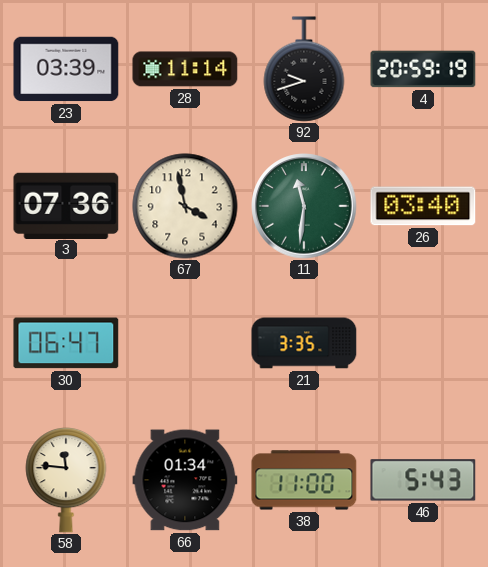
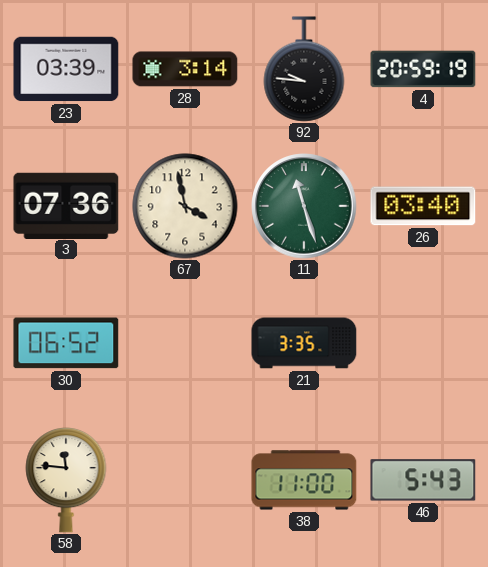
28: 11:14 -> 3:14
92: 9:42 -> 9:46
11: 11:31 -> 11:27
30: 06:47 -> 06:52
66: 01:34 -> none
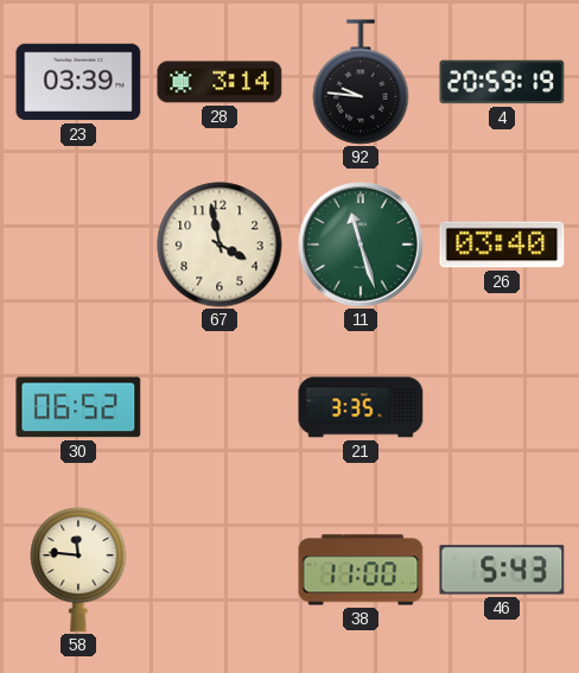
3: 07:36 -> none
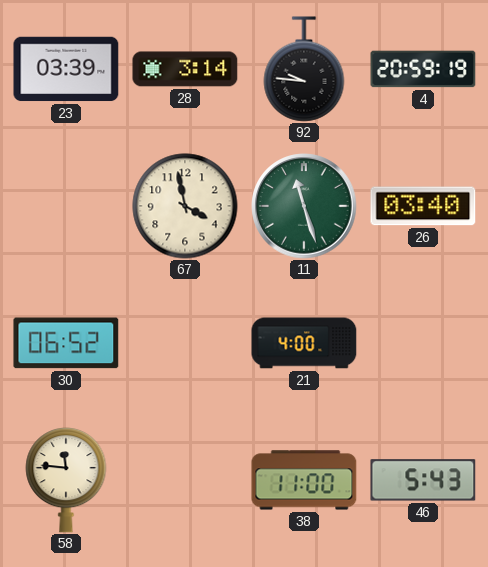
21: 3:35 -> 4:00
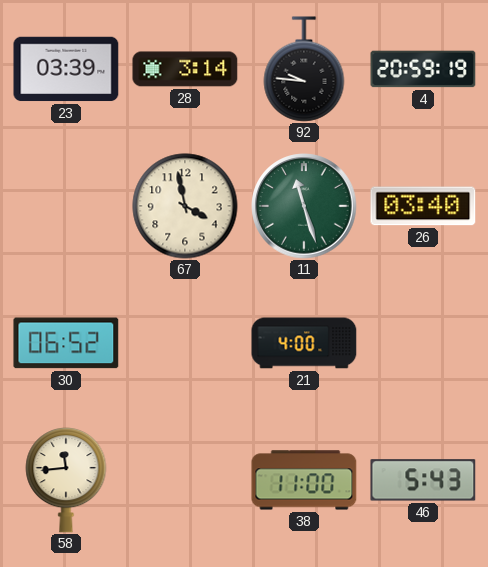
58: 11:46 -> 11:44
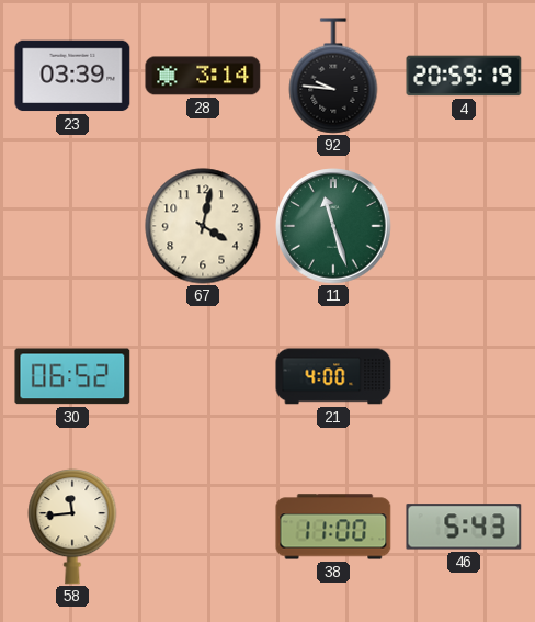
67: 3:58 -> 4:02
26: 03:40 -> none
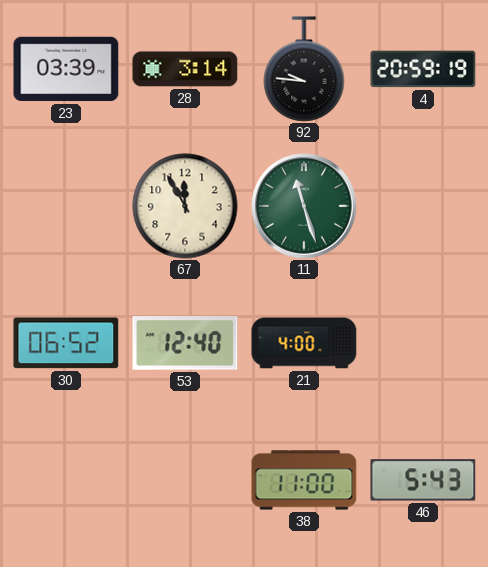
67: 4:02 -> 11:55
53: none -> 12:40
58: 11:44 -> none
